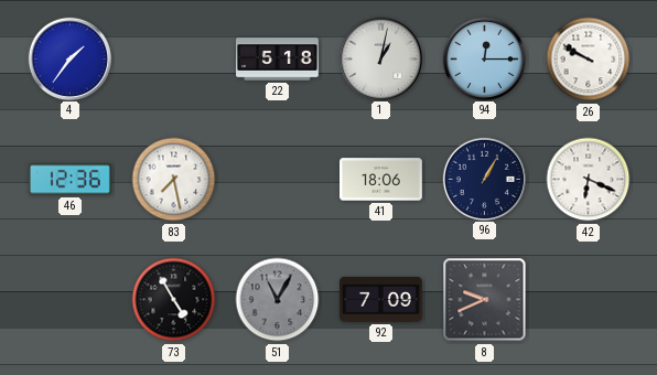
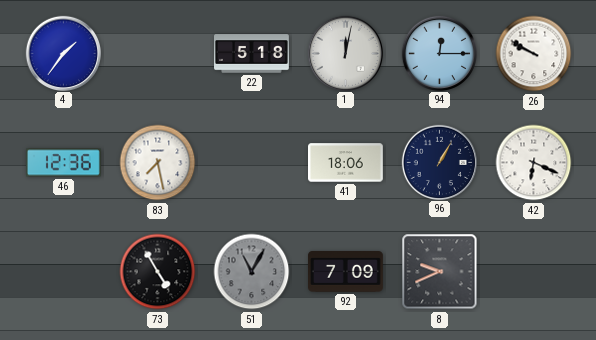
1: 1:02 -> 12:02
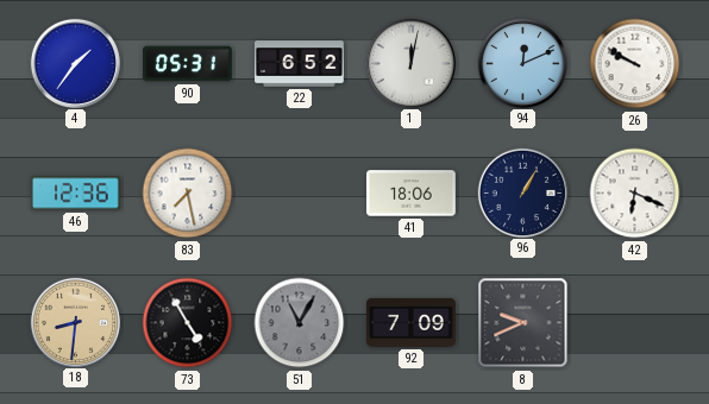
90: none -> 05:31
22: 5:18 -> 6:52
94: 12:15 -> 12:11
18: none -> 8:31
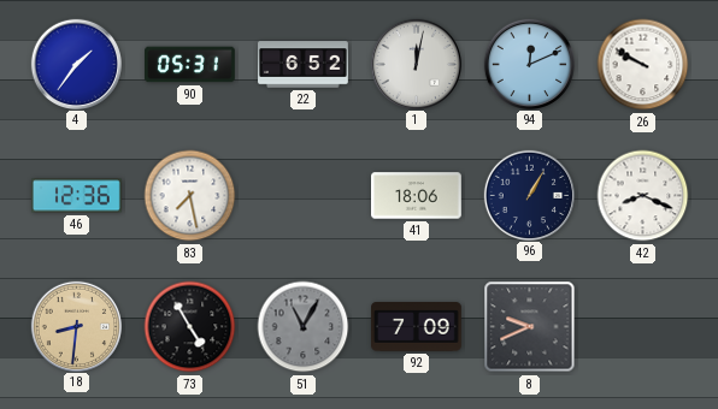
42: 6:19 -> 8:19
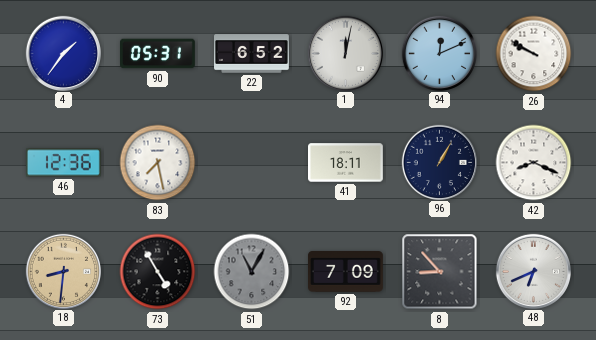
41: 18:06 -> 18:11
8: 9:41 -> 8:53
48: none -> 6:41
